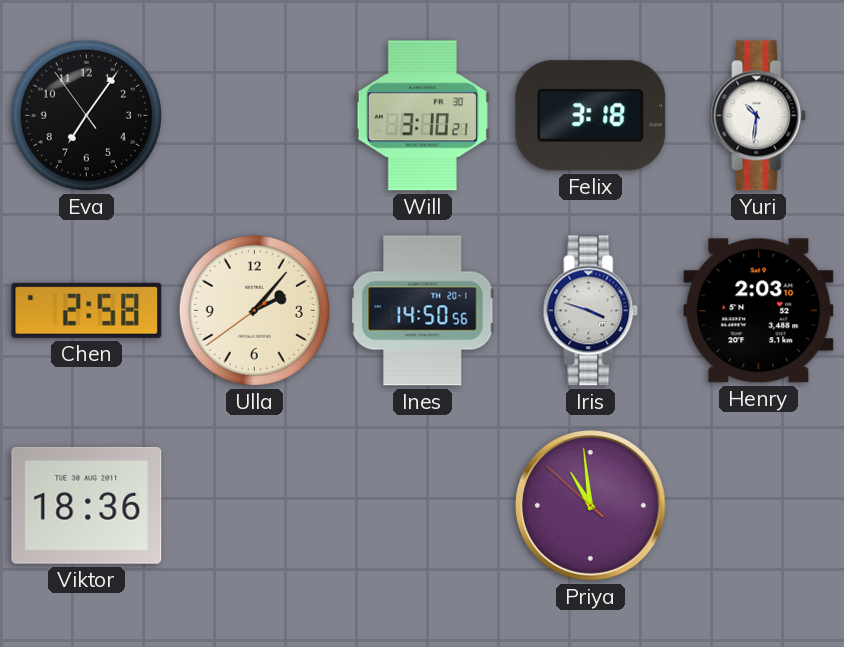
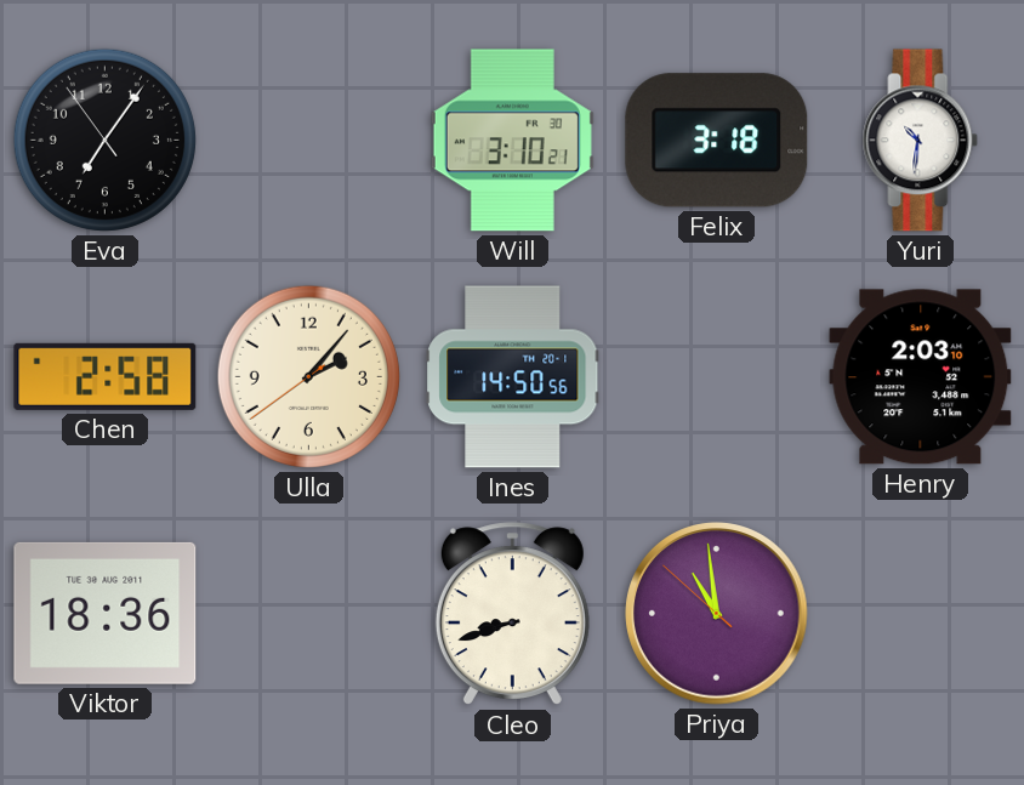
Iris: 3:48 -> none
Cleo: none -> 8:42
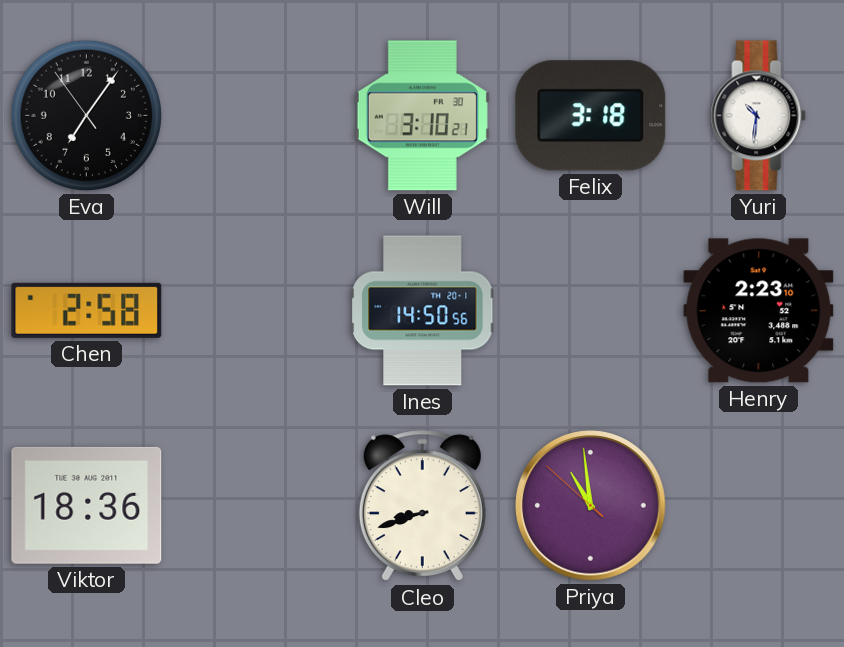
Ulla: 2:06 -> none
Henry: 2:03 -> 2:23
